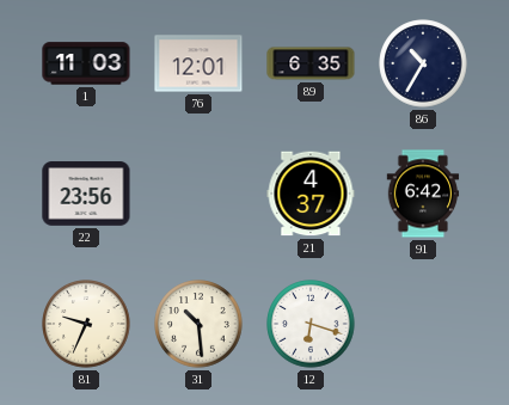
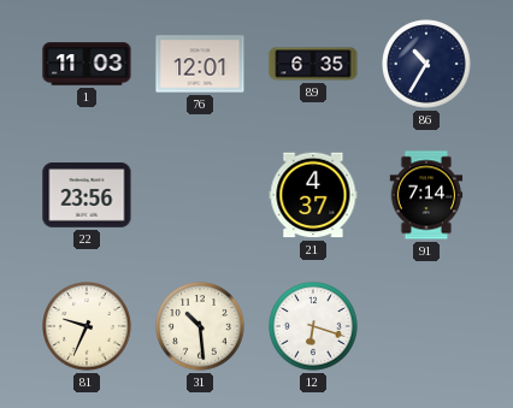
91: 6:42 -> 7:14
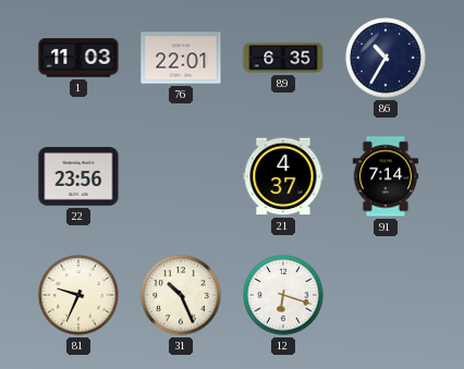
76: 12:01 -> 22:01
31: 10:29 -> 10:26
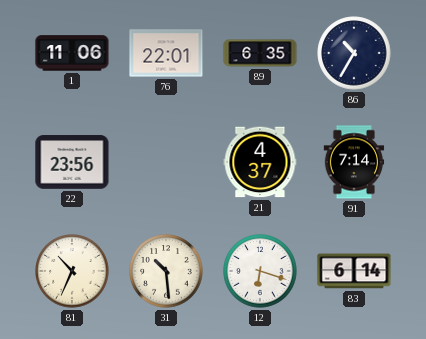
1: 11:03 -> 11:06
81: 9:34 -> 10:34
31: 10:26 -> 10:29
83: none -> 6:14
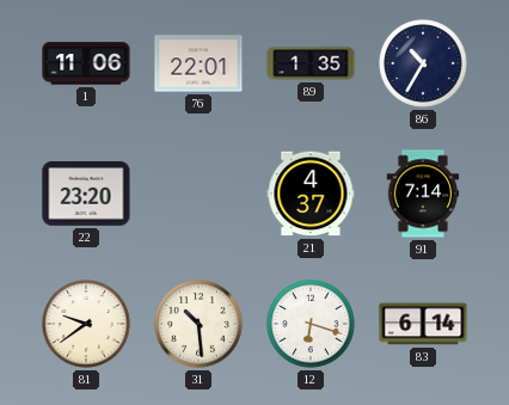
89: 6:35 -> 1:35
22: 23:56 -> 23:20
81: 10:34 -> 9:39
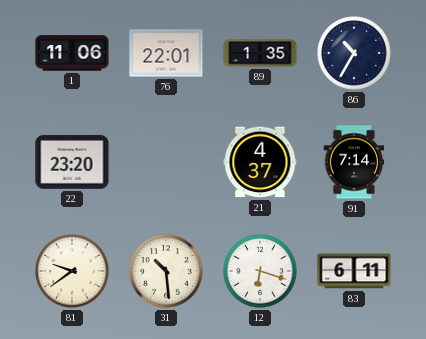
83: 6:14 -> 6:11
